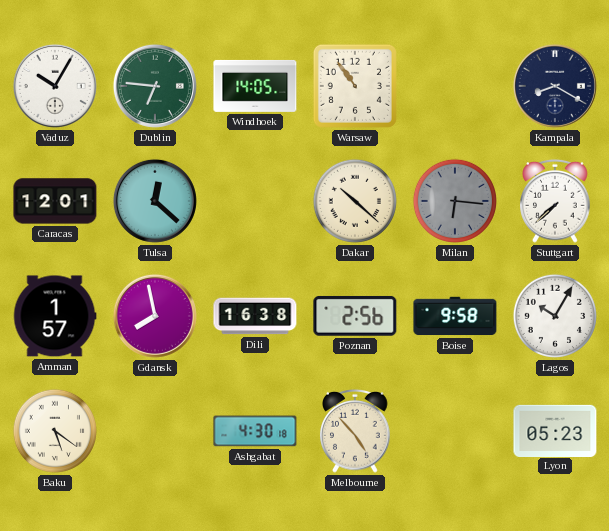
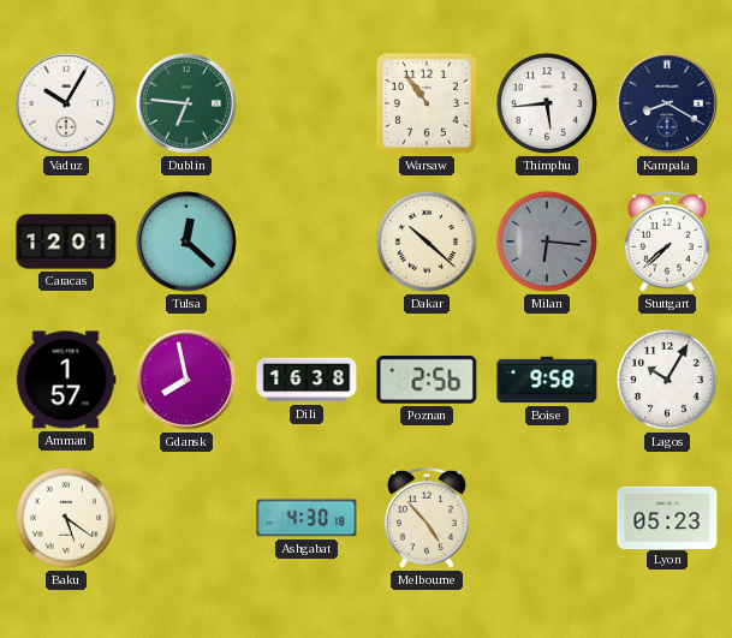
Windhoek: 14:05 -> none
Thimphu: none -> 5:44
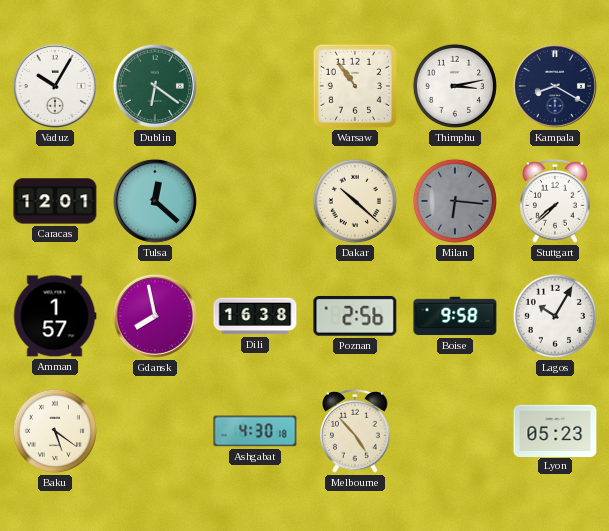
Dublin: 6:46 -> 6:21
Thimphu: 5:44 -> 3:13
